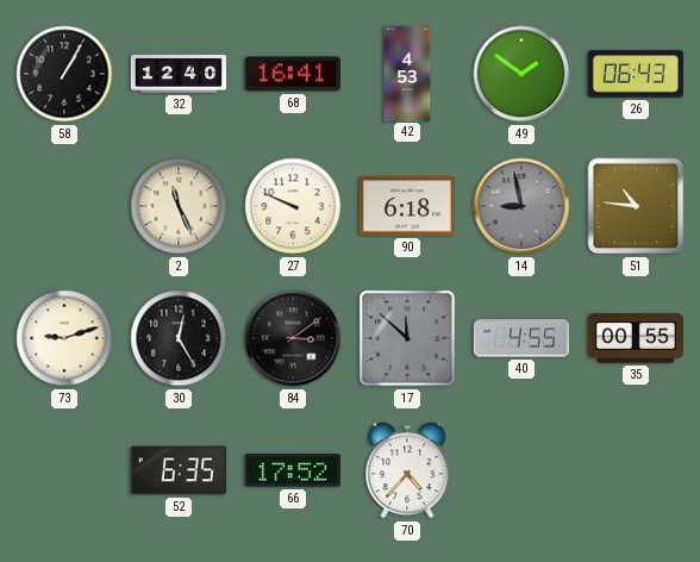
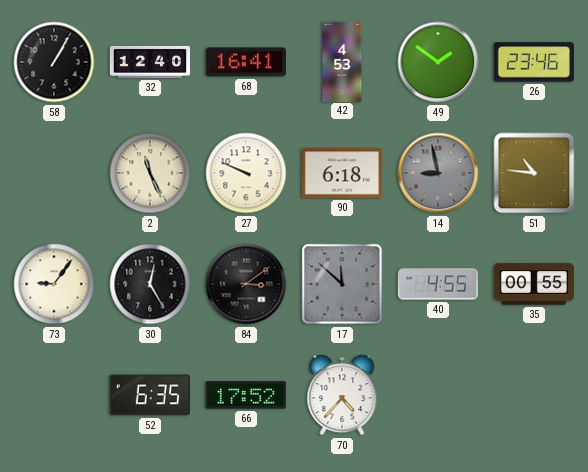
26: 06:43 -> 23:46
73: 9:12 -> 9:06
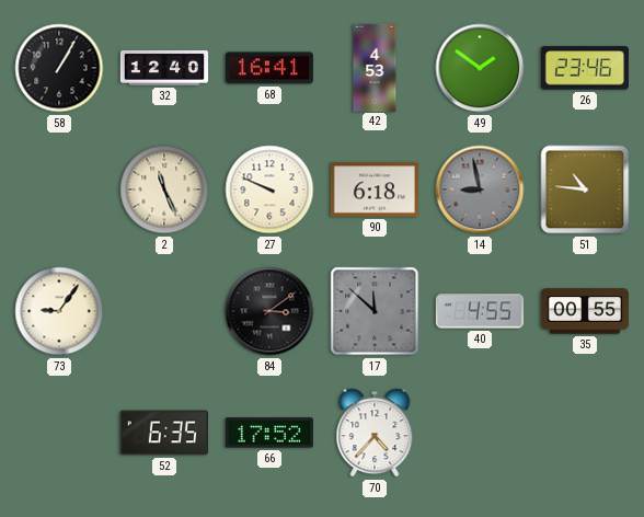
30: 12:25 -> none
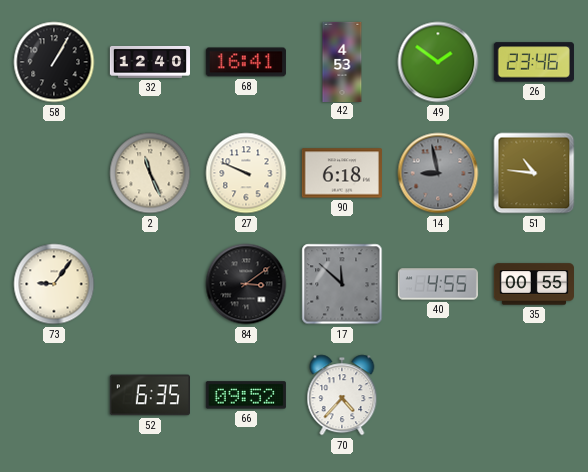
66: 17:52 -> 09:52
